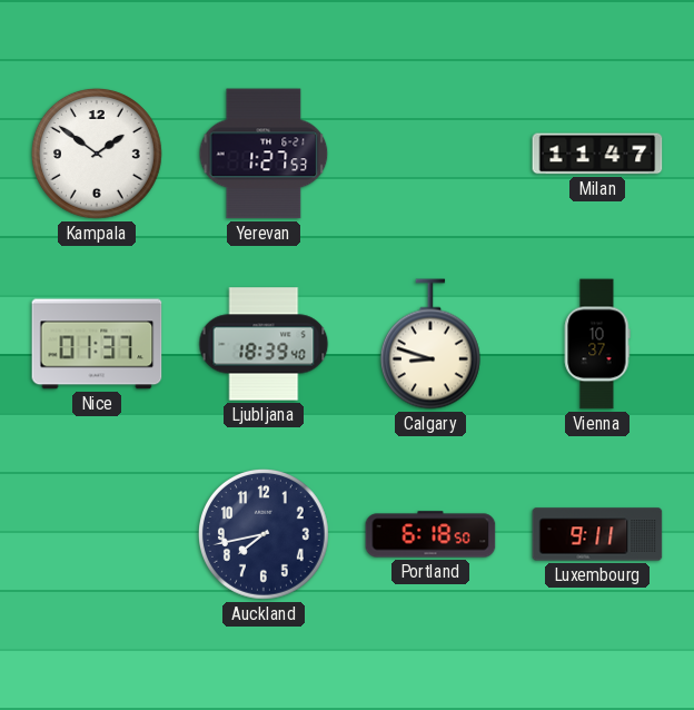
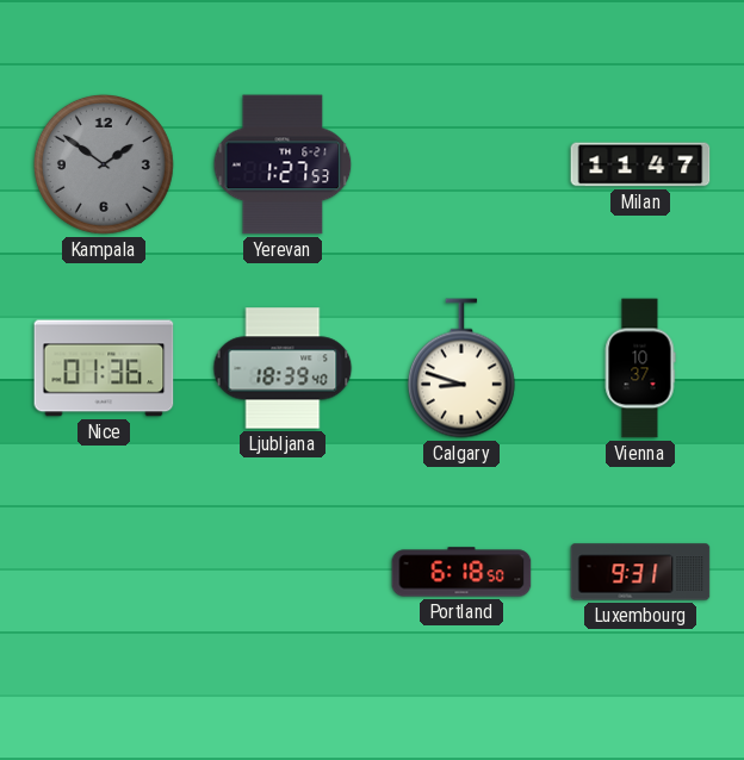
Kampala dial: white -> grey
Nice: 01:37 -> 01:36
Auckland: 7:43 -> none
Luxembourg: 9:11 -> 9:31
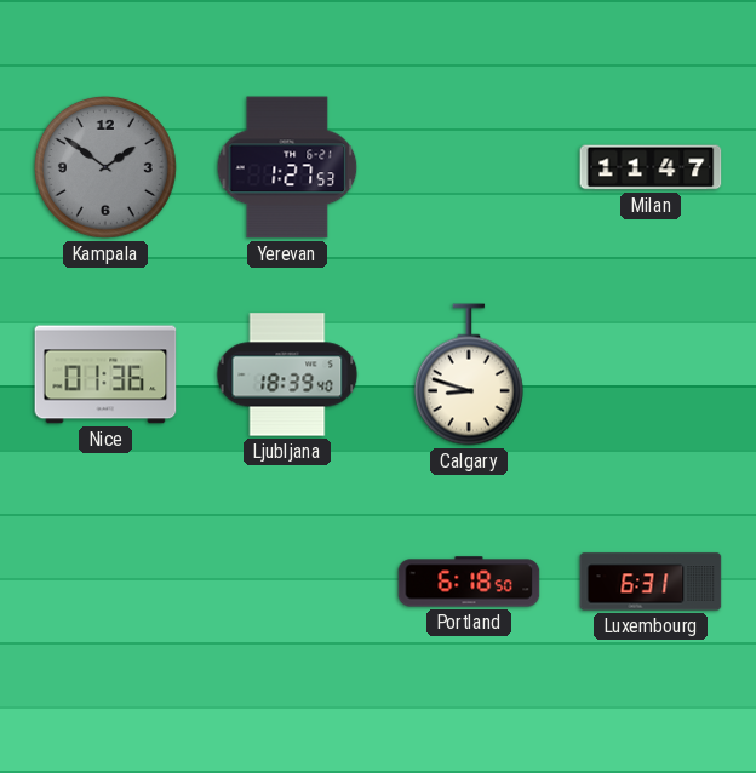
Vienna: 10:37 -> none
Luxembourg: 9:31 -> 6:31
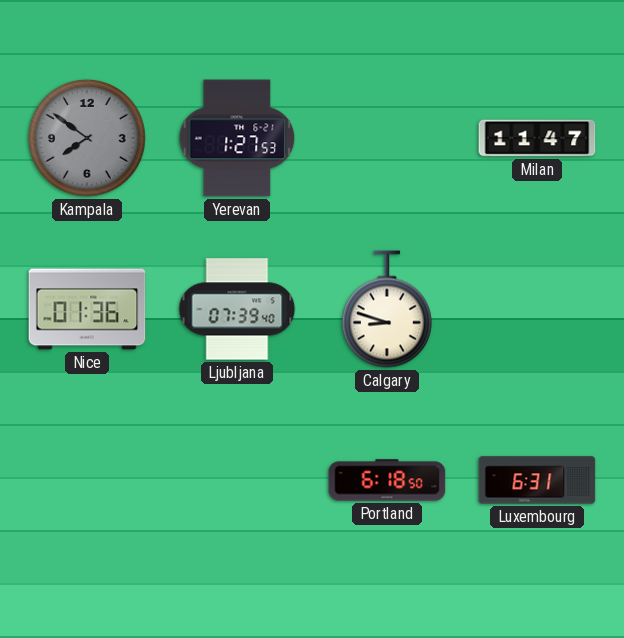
Kampala: 1:51 -> 7:51
Ljubljana: 18:39 -> 07:39
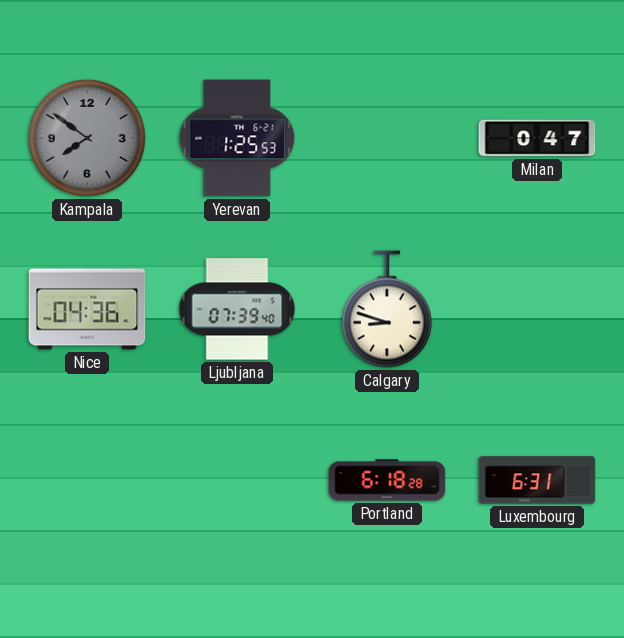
Yerevan: 1:27 -> 1:25
Milan: 11:47 -> 0:47
Nice: 01:36 -> 04:36
Portland: 6:18:50 -> 6:18:28
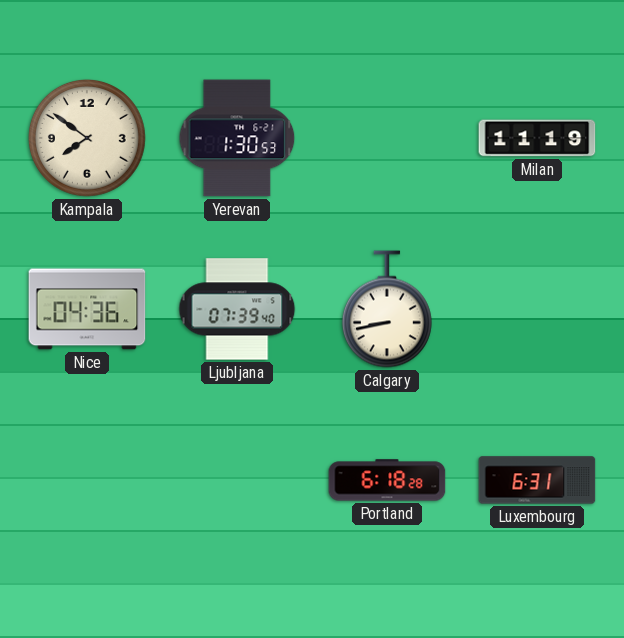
Kampala dial: grey -> cream
Yerevan: 1:25 -> 1:30
Milan: 0:47 -> 11:19
Calgary: 8:48 -> 8:43
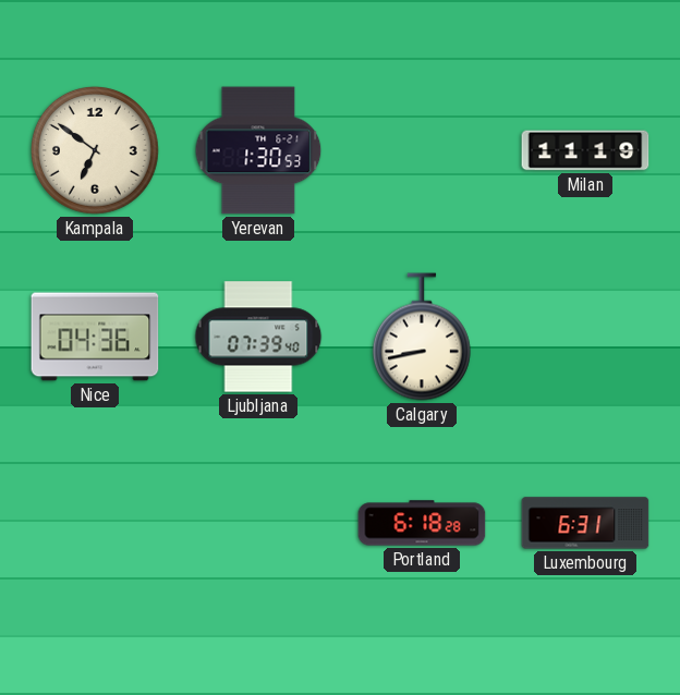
Kampala: 7:51 -> 6:51
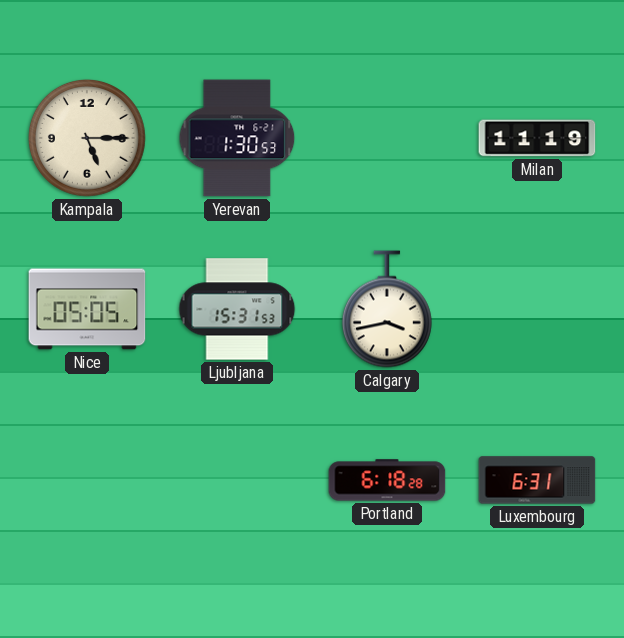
Kampala: 6:51 -> 5:15
Nice: 04:36 -> 05:05
Ljubljana: 07:39 -> 15:31
Calgary: 8:43 -> 3:43
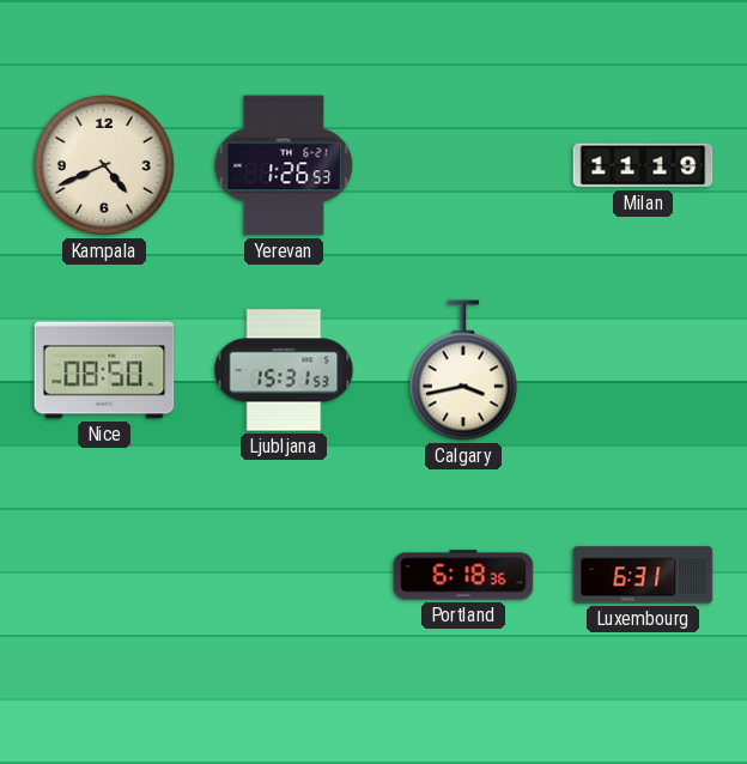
Kampala: 5:15 -> 4:41
Yerevan: 1:30 -> 1:26
Nice: 05:05 -> 08:50
Portland: 6:18:28 -> 6:18:36
